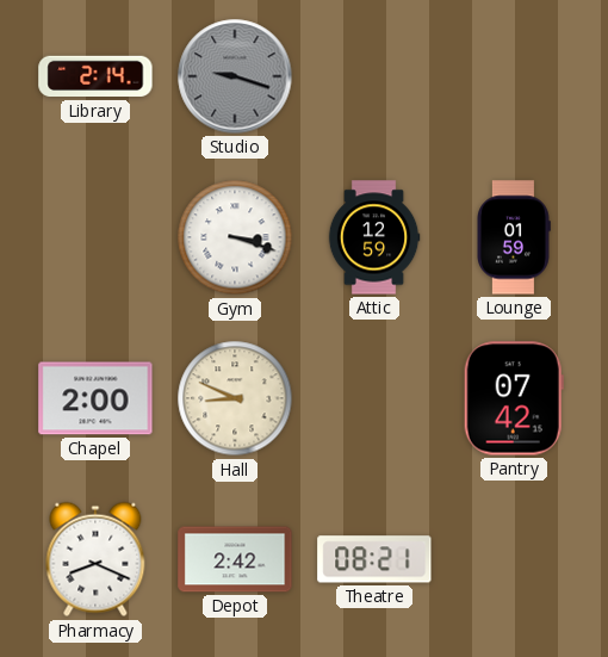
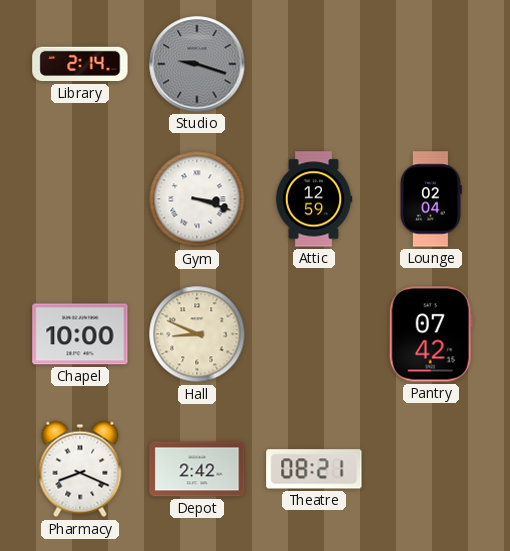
Lounge: 01:59 -> 02:04
Chapel: 2:00 -> 10:00
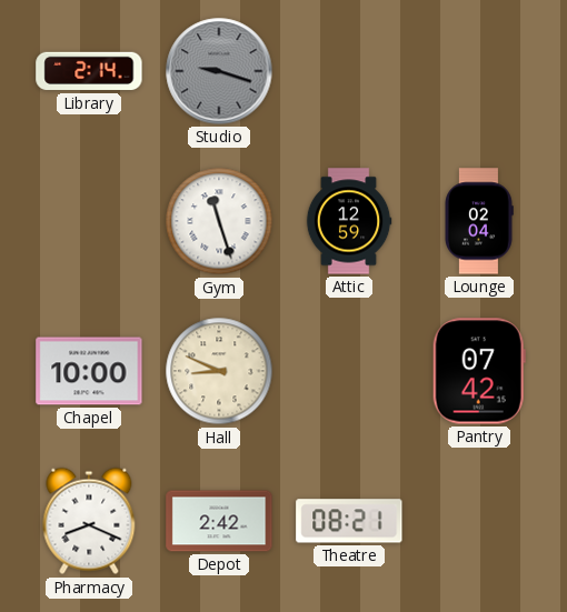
Gym: 3:18 -> 11:27
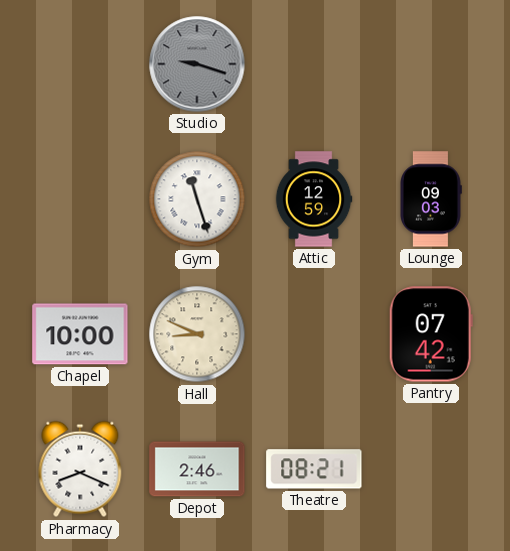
Library: 2:14 -> none
Lounge: 02:04 -> 09:03
Depot: 2:42 -> 2:46
